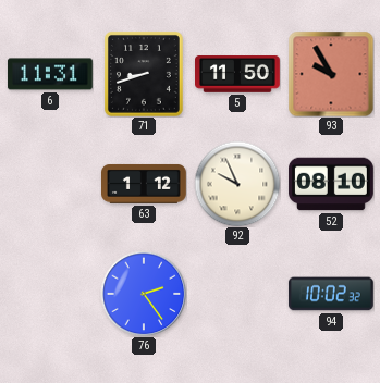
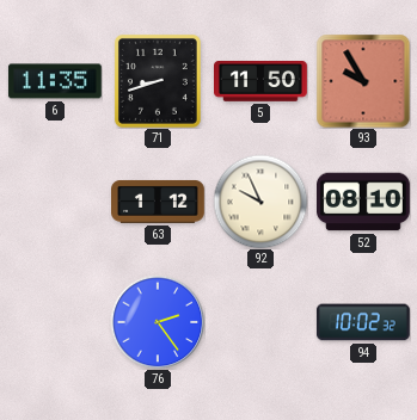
6: 11:31 -> 11:35
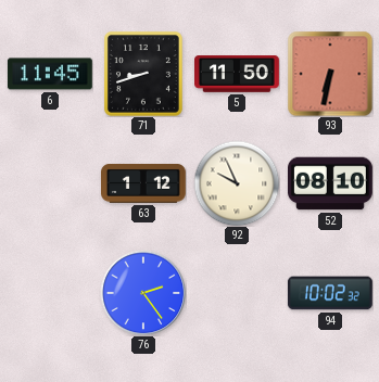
6: 11:35 -> 11:45
93: 9:55 -> 6:32
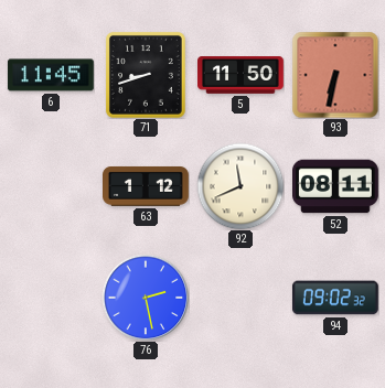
92: 9:56 -> 11:41
52: 08:10 -> 08:11
76: 2:24 -> 2:28
94: 10:02 -> 09:02
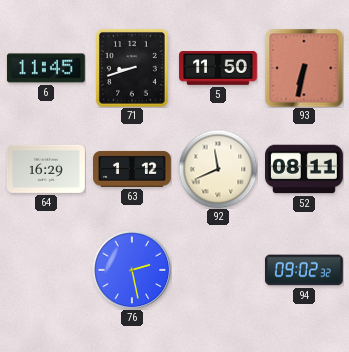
64: none -> 16:29
